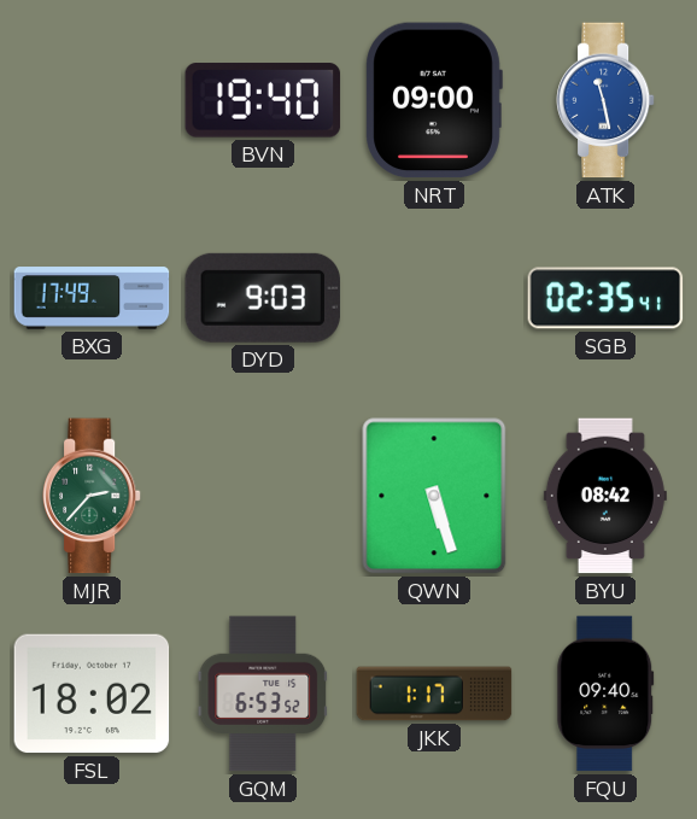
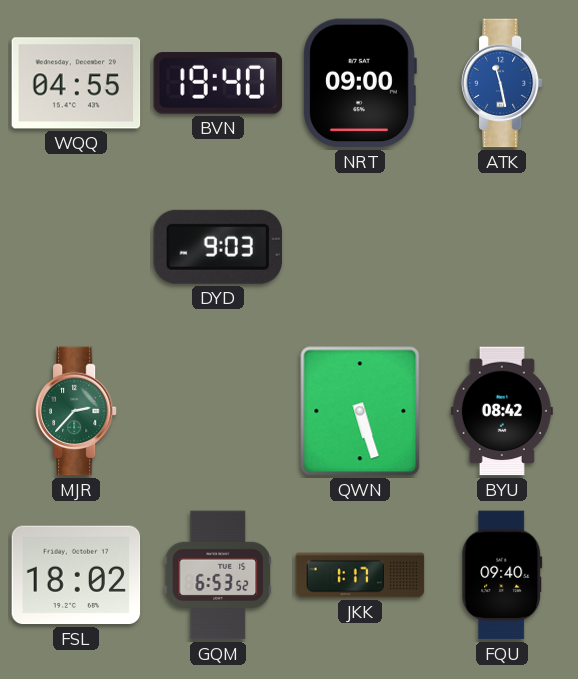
WQQ: none -> 04:55
BXG: 17:49 -> none
SGB: 02:35 -> none
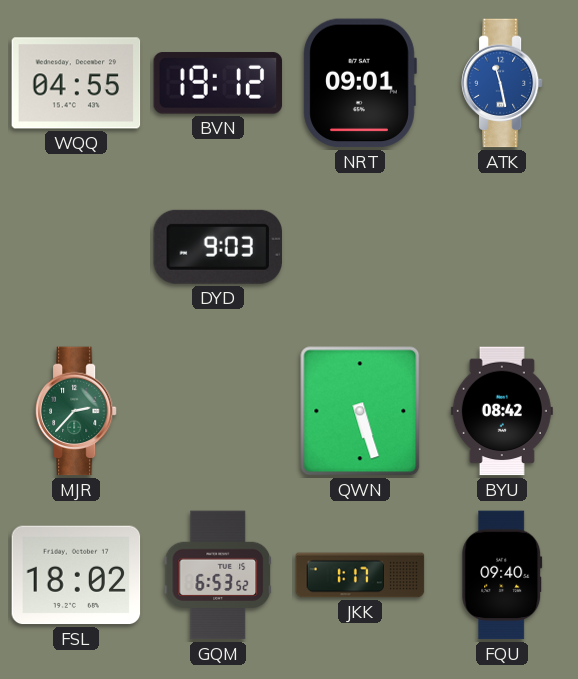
BVN: 19:40 -> 19:12
NRT: 09:00 -> 09:01
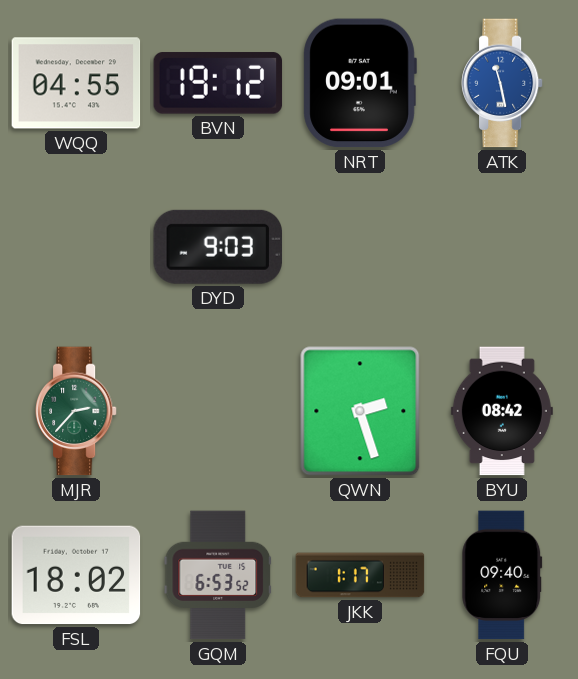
QWN: 5:27 -> 2:27
